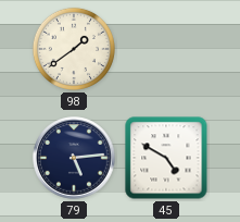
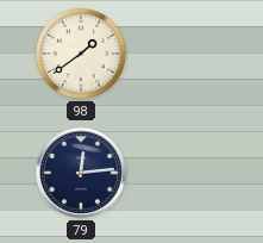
79: 5:14 -> 12:14
45: 4:50 -> none
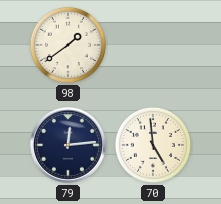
70: none -> 4:59
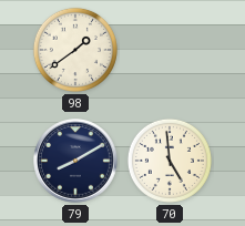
79: 12:14 -> 8:10
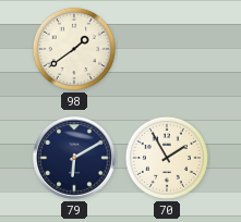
79: 8:10 -> 6:10
70: 4:59 -> 1:55
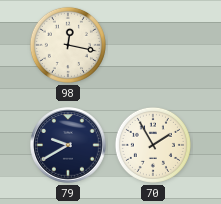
98: 1:39 -> 12:17
79: 6:10 -> 9:40
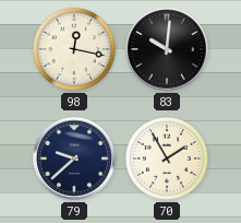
83: none -> 10:01
79: 9:40 -> 9:38
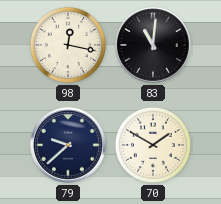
83: 10:01 -> 11:01
70: 1:55 -> 1:50
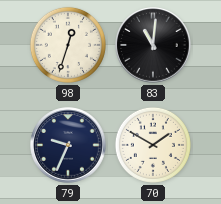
98: 12:17 -> 12:33
79: 9:38 -> 9:34
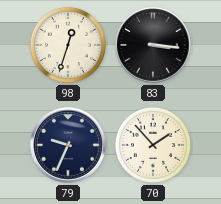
83: 11:01 -> 3:16
70: 1:50 -> 1:53
